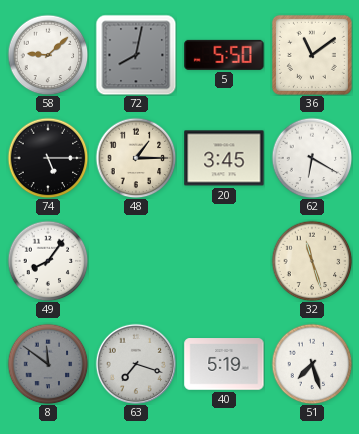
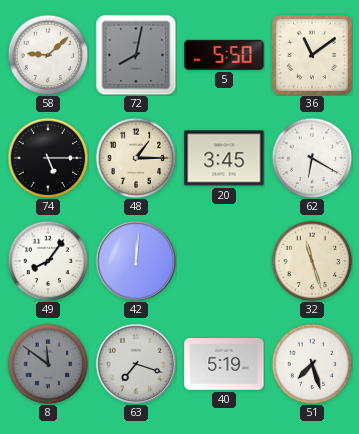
42: none -> 12:01
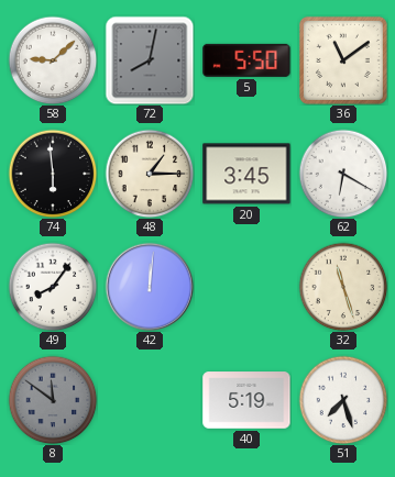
74: 5:15 -> 5:59
63: 7:18 -> none
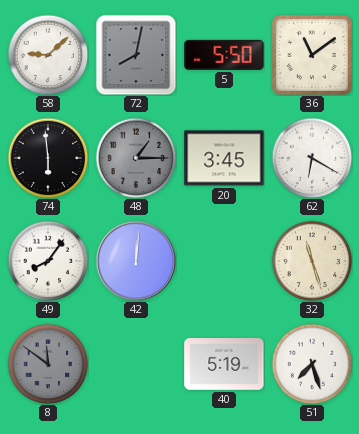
48 dial: cream -> grey
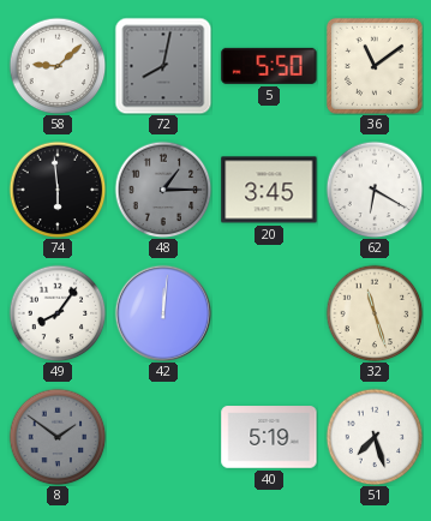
8: 11:51 -> 1:51
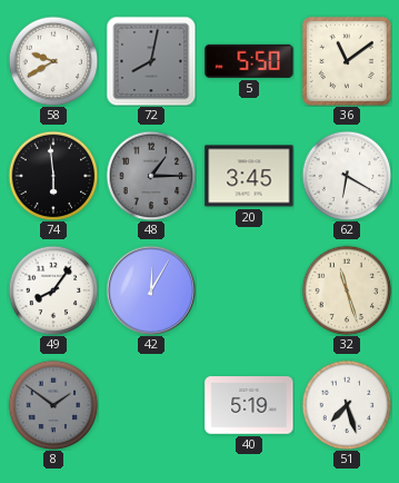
58: 9:08 -> 9:40
42: 12:01 -> 12:05
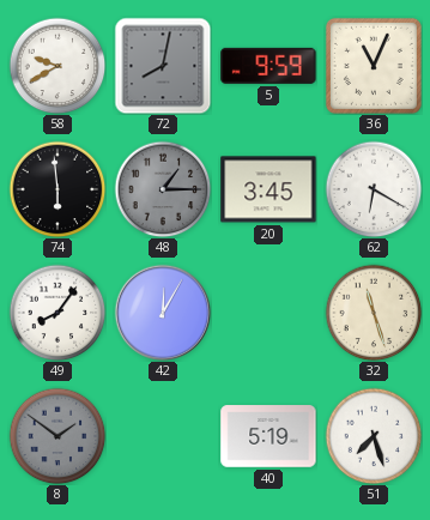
5: 5:50 -> 9:59
36: 11:09 -> 11:04
